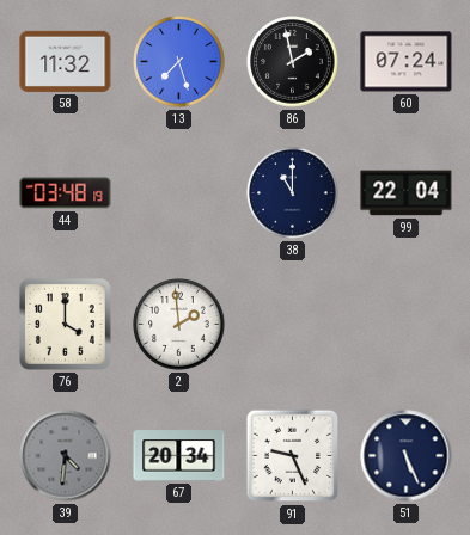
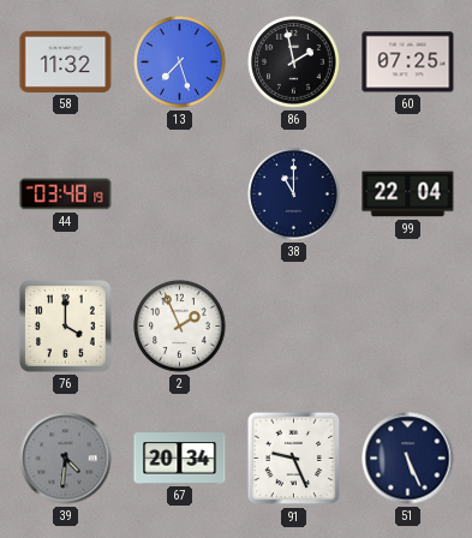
60: 07:24 -> 07:25
2: 1:59 -> 1:56
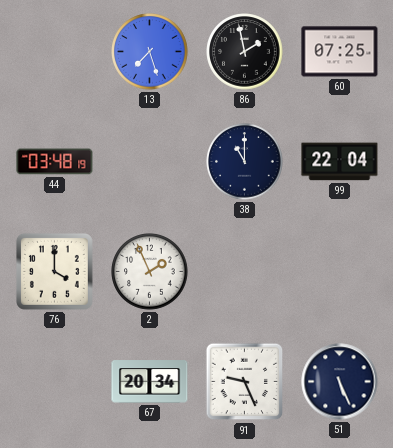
58: 11:32 -> none
39: 4:31 -> none
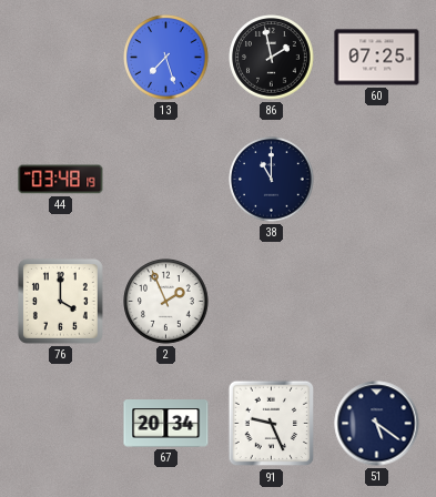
99: 22:04 -> none
51: 5:26 -> 5:21
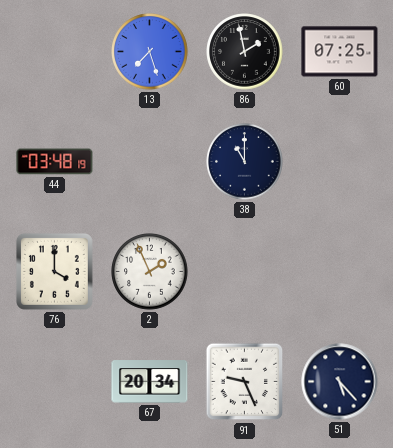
51: 5:21 -> 5:23
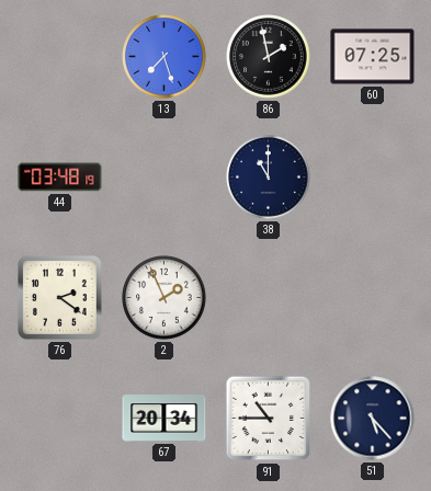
76: 4:00 -> 2:21
91: 9:26 -> 10:45
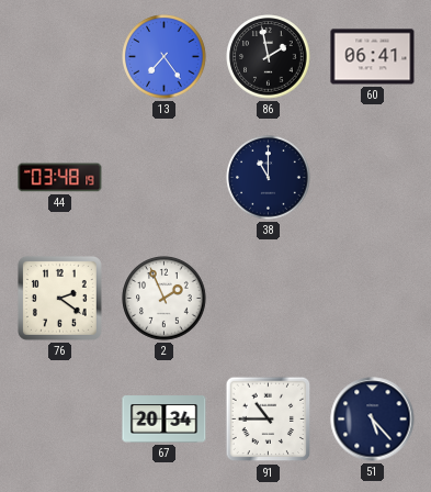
13: 7:27 -> 7:24
60: 07:25 -> 06:41
